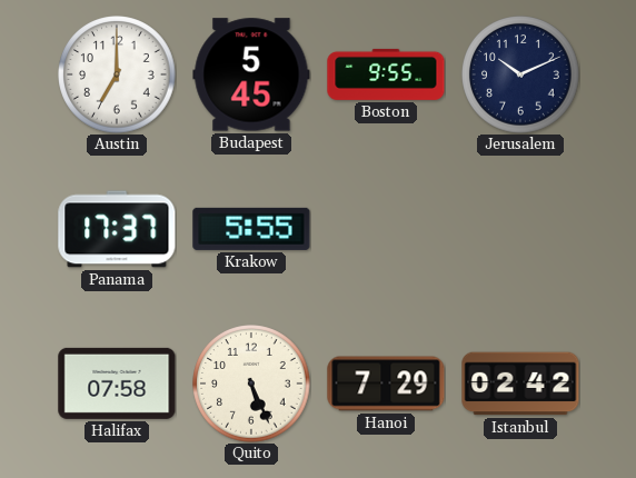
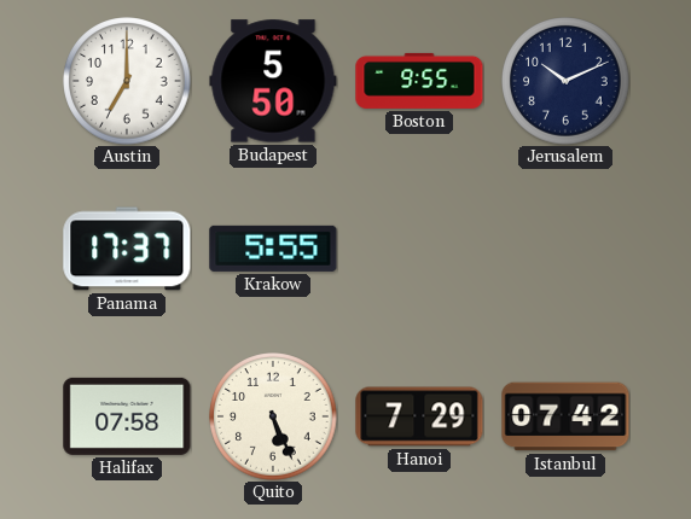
Budapest: 5:45 -> 5:50
Istanbul: 02:42 -> 07:42
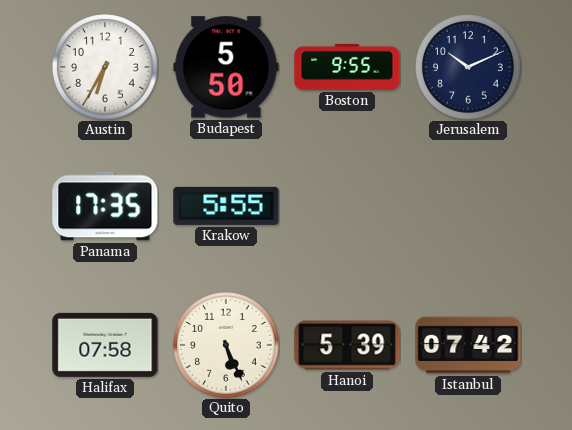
Austin: 7:00 -> 6:35
Panama: 17:37 -> 17:35
Hanoi: 7:29 -> 5:39
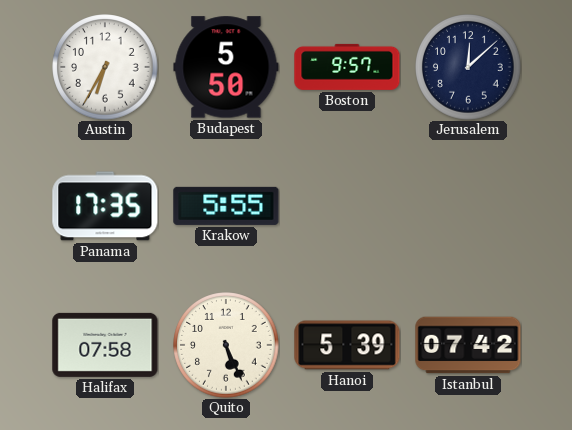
Boston: 9:55 -> 9:57
Jerusalem: 10:11 -> 12:08
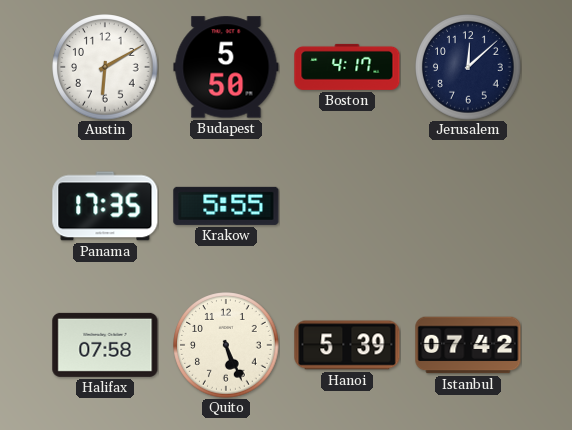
Austin: 6:35 -> 6:10
Boston: 9:57 -> 4:17
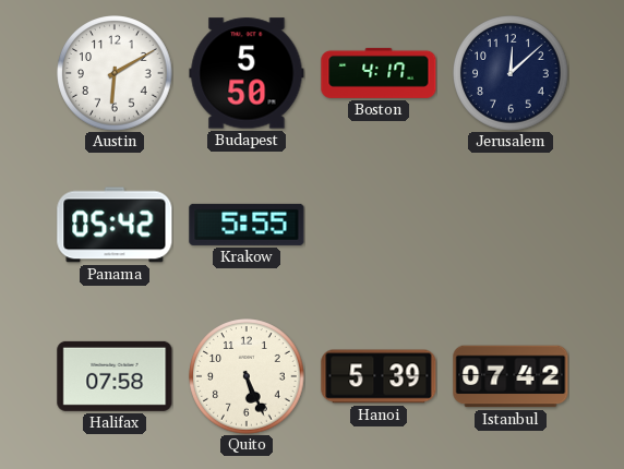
Panama: 17:35 -> 05:42
